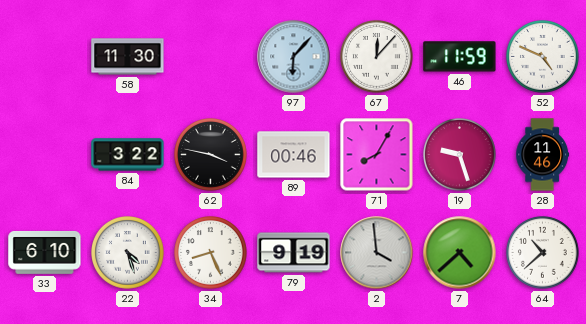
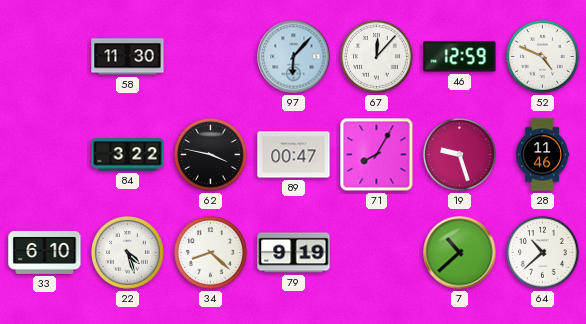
46: 11:59 -> 12:59
89: 00:46 -> 00:47
34: 8:26 -> 8:22
2: 3:59 -> none
7: 4:38 -> 10:38
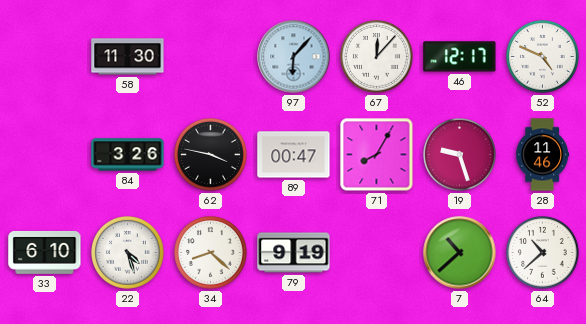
46: 12:59 -> 12:17
84: 3:22 -> 3:26
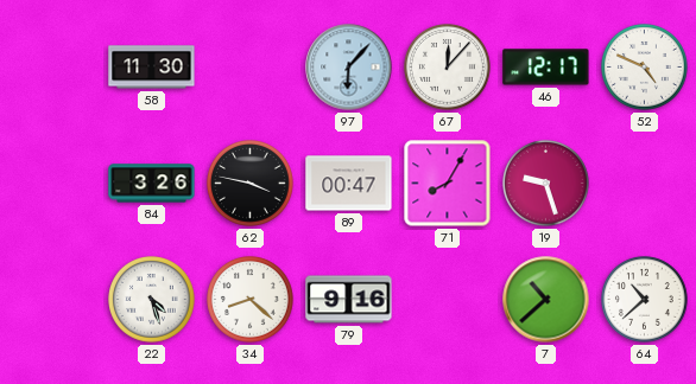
28: 11:46 -> none
33: 6:10 -> none
79: 9:19 -> 9:16
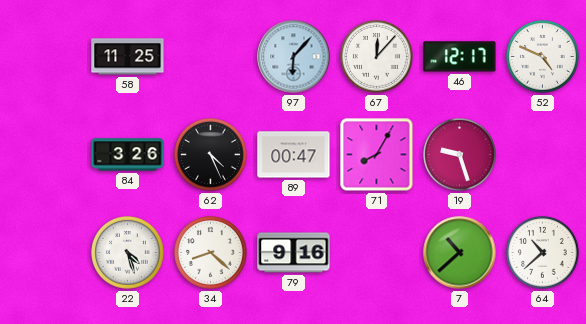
58: 11:30 -> 11:25
62: 3:47 -> 4:26
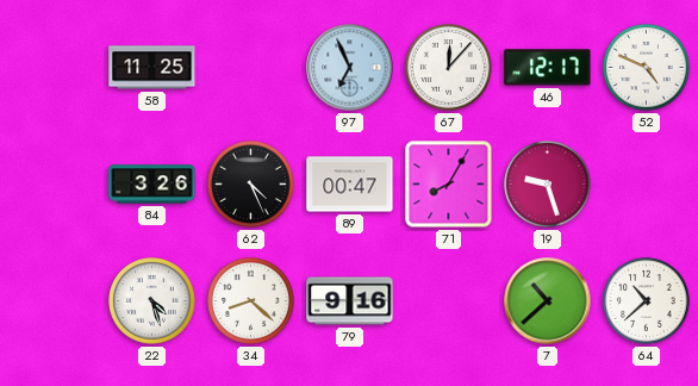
97: 6:07 -> 6:56
